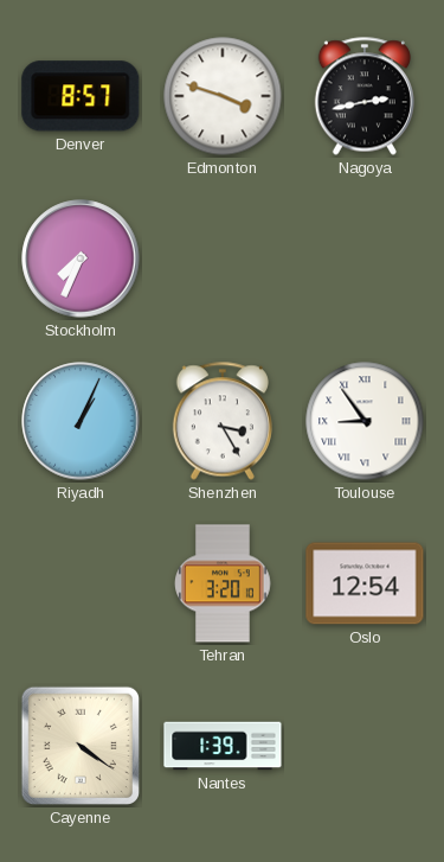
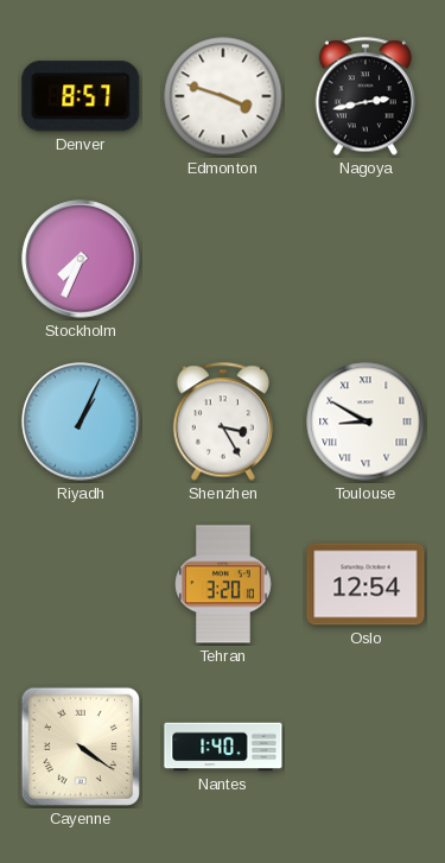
Toulouse: 8:54 -> 8:50
Nantes: 1:39 -> 1:40
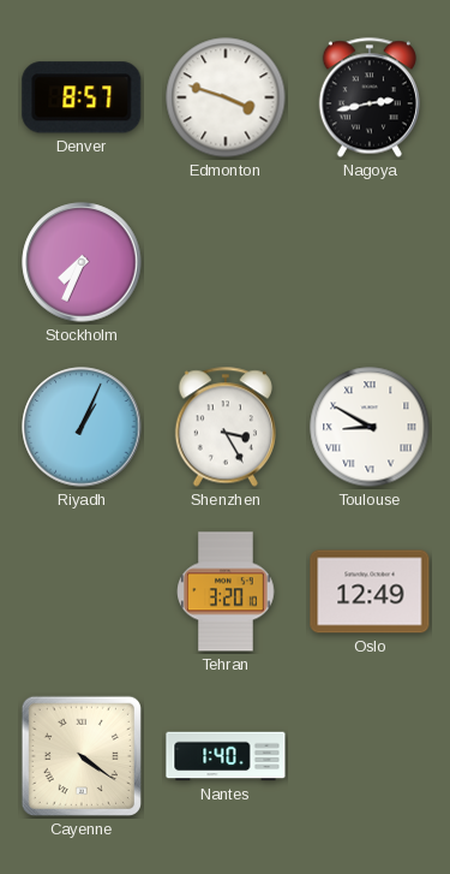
Oslo: 12:54 -> 12:49
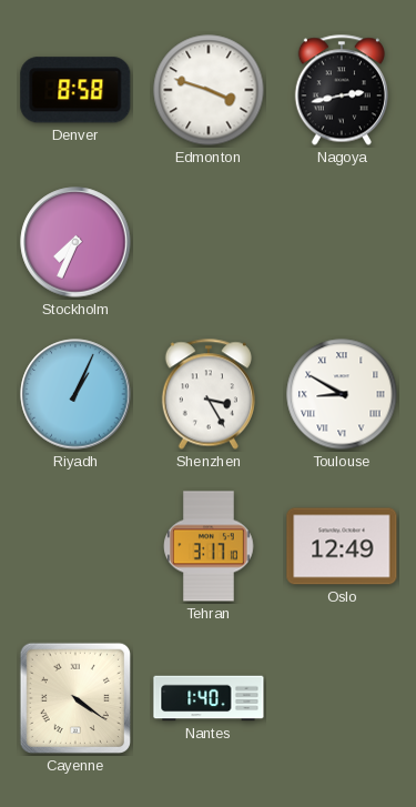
Denver: 8:57 -> 8:58
Tehran: 3:20 -> 3:17
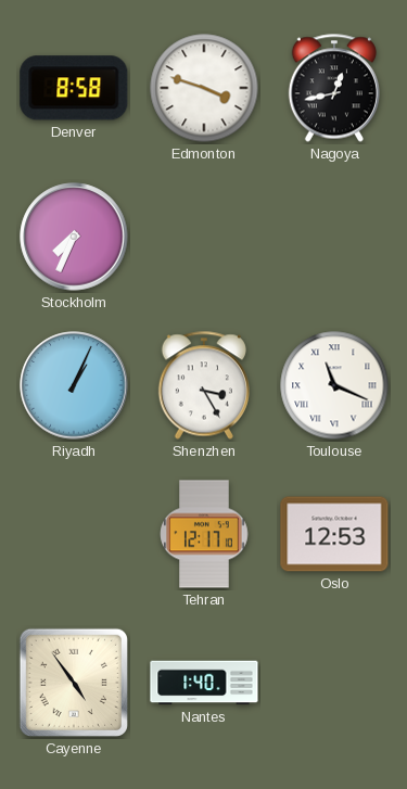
Nagoya: 2:43 -> 12:43
Toulouse: 8:50 -> 11:19
Tehran: 3:17 -> 12:17
Oslo: 12:49 -> 12:53
Cayenne: 4:21 -> 4:54
